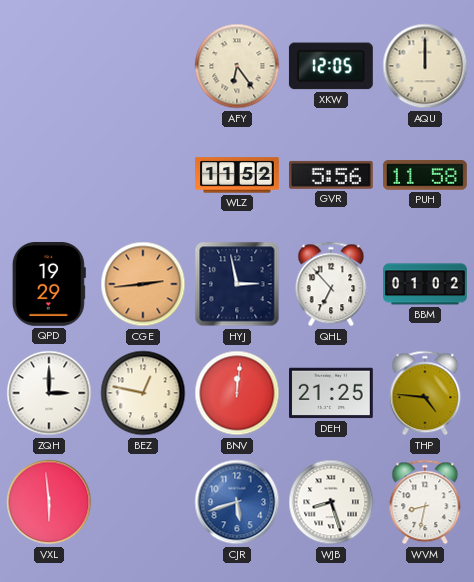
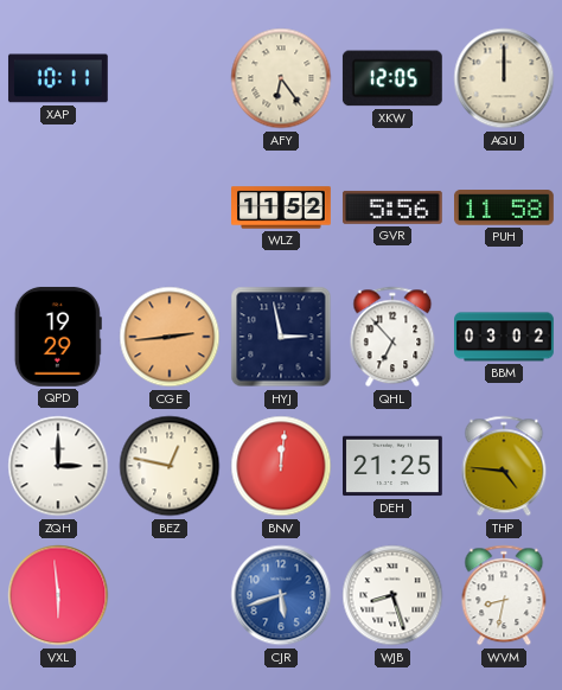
XAP: none -> 10:11
BBM: 01:02 -> 03:02
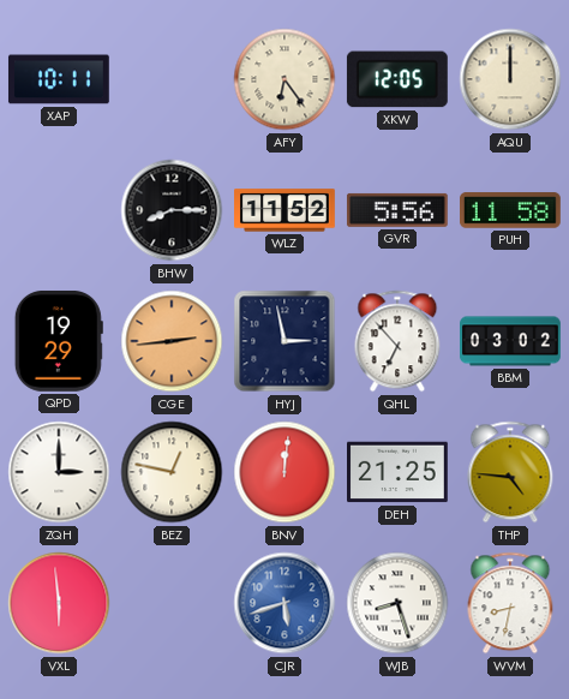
BHW: none -> 8:15
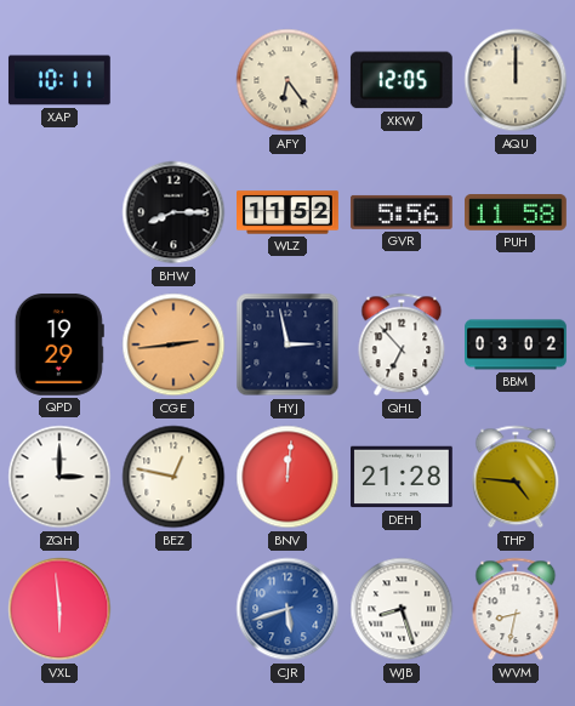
DEH: 21:25 -> 21:28
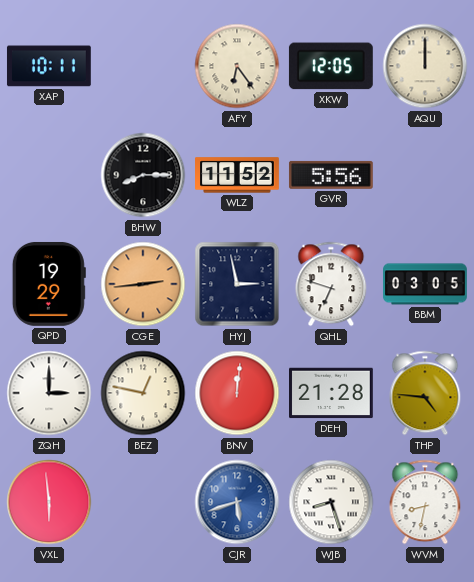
PUH: 11:58 -> none
QHL: 6:53 -> 6:48
BBM: 03:02 -> 03:05
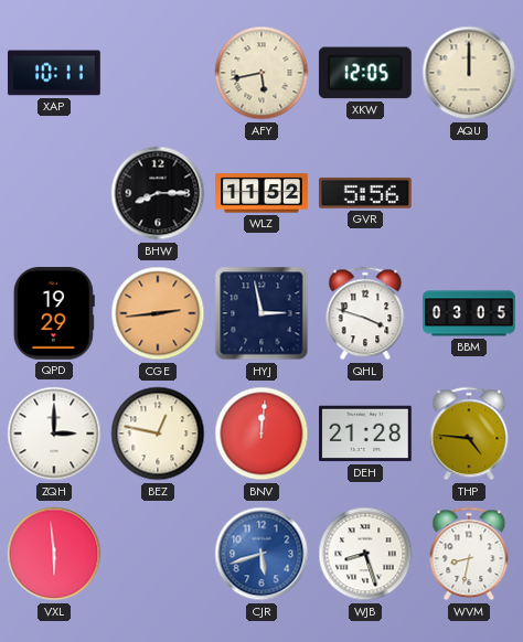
AFY: 6:24 -> 5:43
QHL: 6:48 -> 3:48
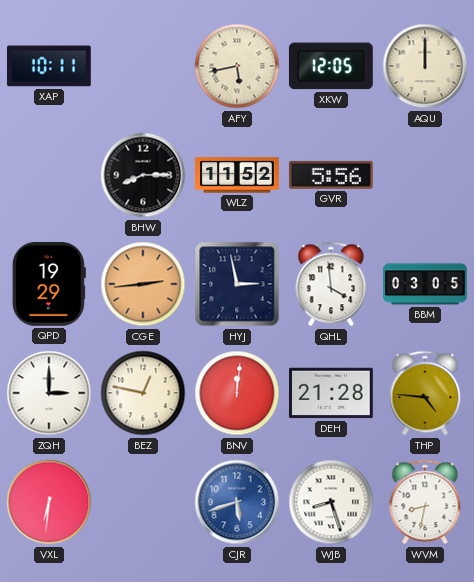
QHL: 3:48 -> 3:59
VXL: 5:59 -> 6:31
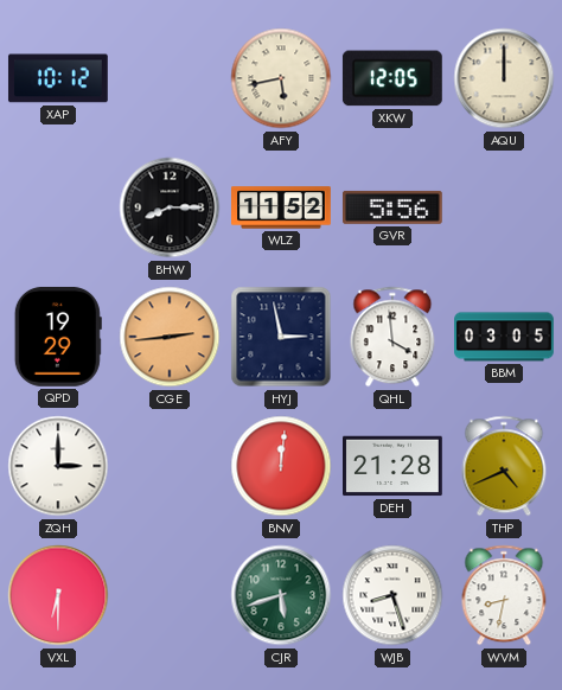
XAP: 10:11 -> 10:12
BEZ: 12:47 -> none
THP: 4:46 -> 4:41
VXL: 6:31 -> 6:30
CJR dial: blue -> green
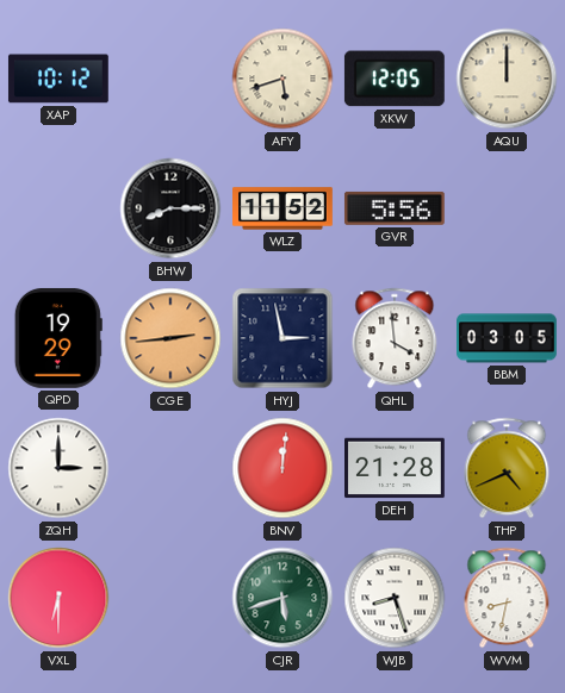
AFY: 5:43 -> 5:42
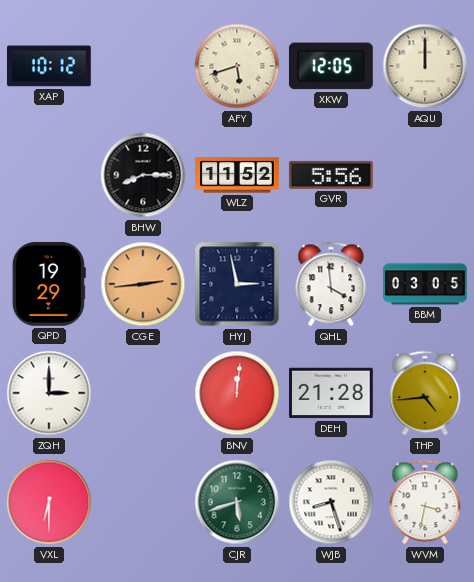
THP: 4:41 -> 4:44
WVM: 8:32 -> 3:32
